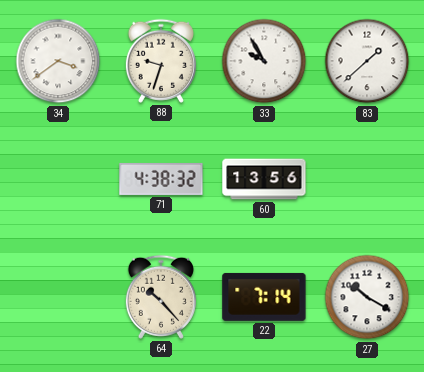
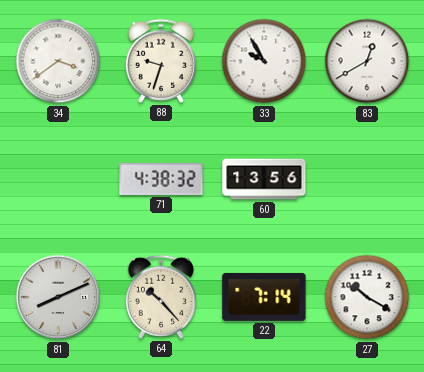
83: 1:38 -> 12:40
81: none -> 8:11
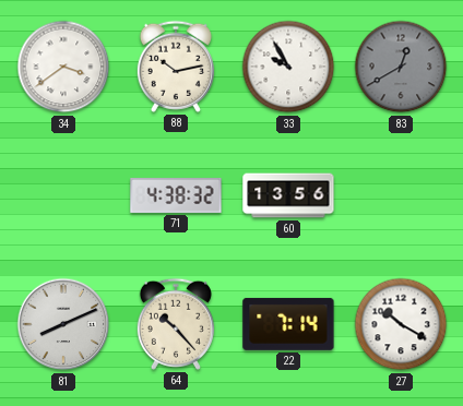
88: 9:33 -> 10:13
83 dial: white -> grey
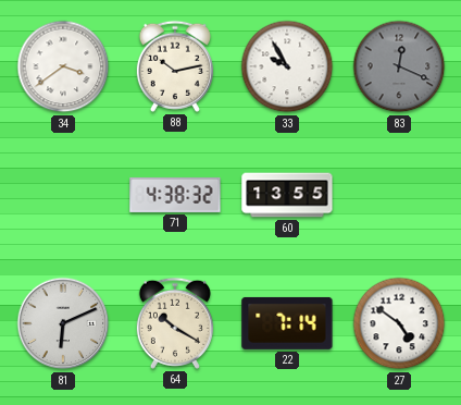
83: 12:40 -> 12:19
60: 13:56 -> 13:55
81: 8:11 -> 6:11
64: 10:23 -> 10:20
27: 10:20 -> 4:51
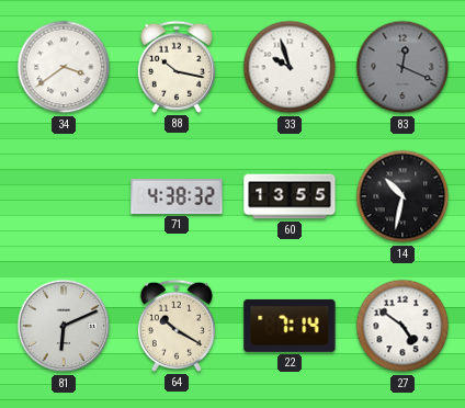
88: 10:13 -> 10:17
33: 9:55 -> 9:57
14: none -> 10:32
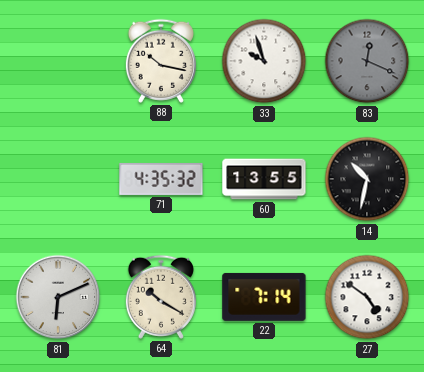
34: 3:39 -> none
71: 4:38 -> 4:35
